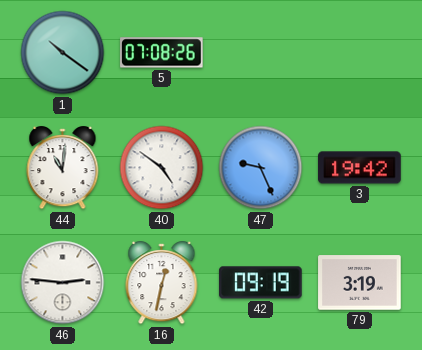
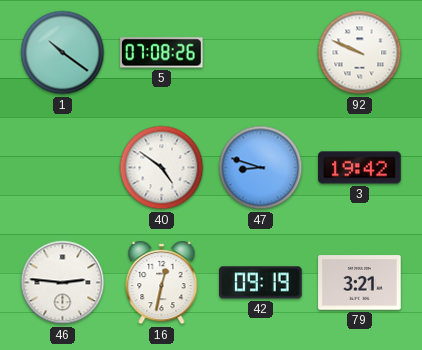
92: none -> 9:49
44: 11:01 -> none
47: 9:26 -> 8:48
79: 3:19 -> 3:21
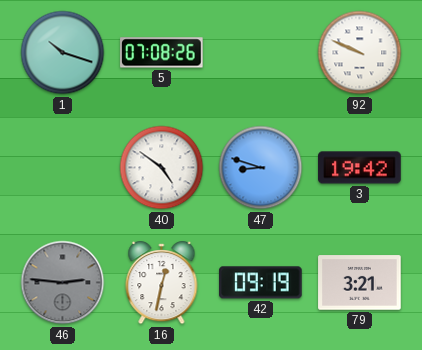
1: 10:21 -> 10:18
46 dial: white -> grey
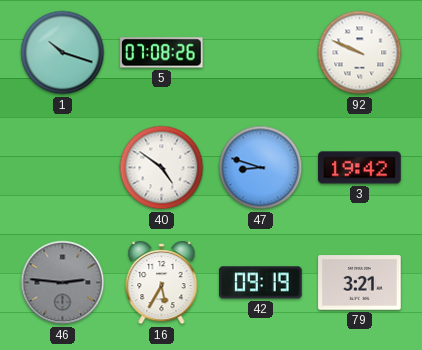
16: 12:32 -> 5:35
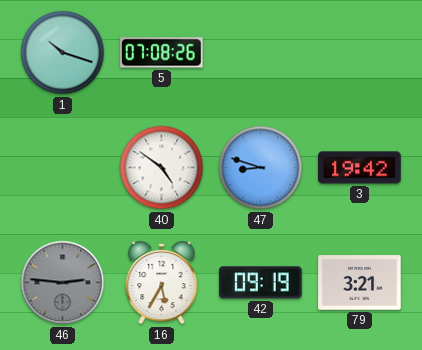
92: 9:49 -> none
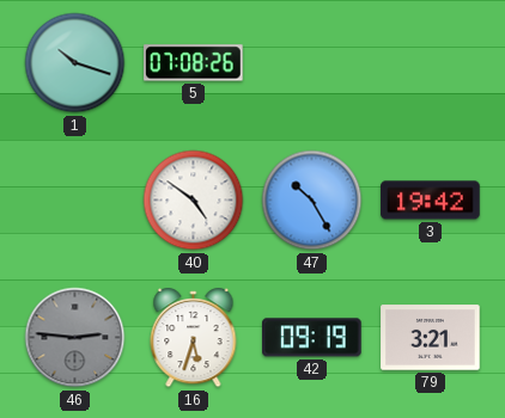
47: 8:48 -> 10:25
16: 5:35 -> 5:33
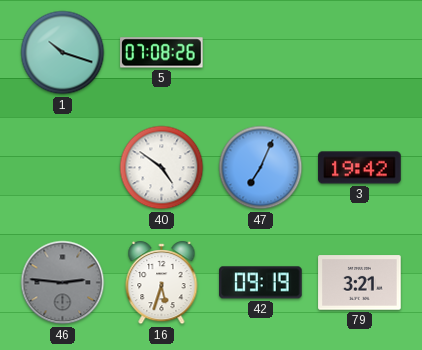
47: 10:25 -> 7:04
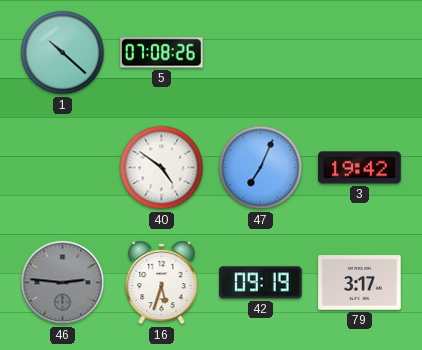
1: 10:18 -> 10:22
79: 3:21 -> 3:17
